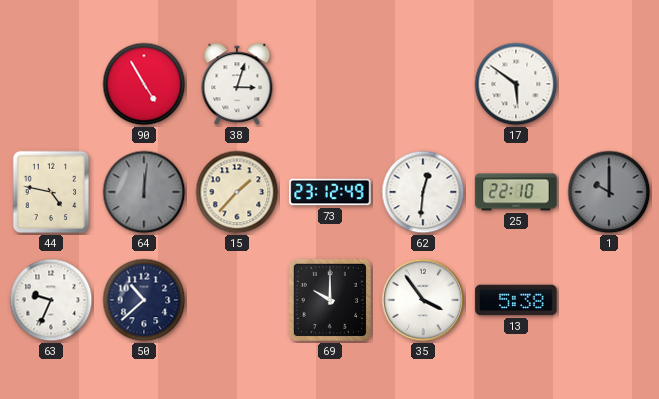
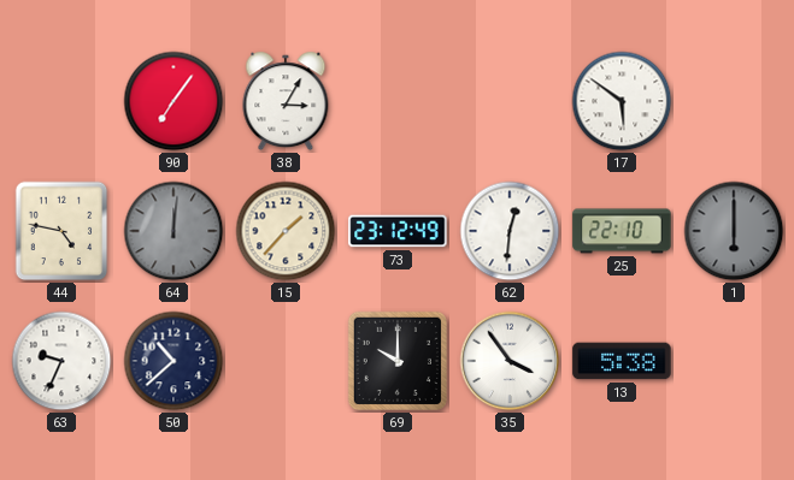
90: 4:55 -> 7:06
38: 3:03 -> 3:05
1: 10:00 -> 6:00
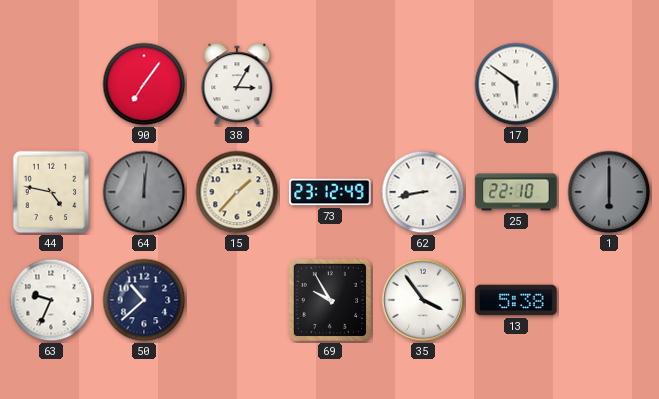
62: 12:31 -> 8:43
69: 10:00 -> 9:55
